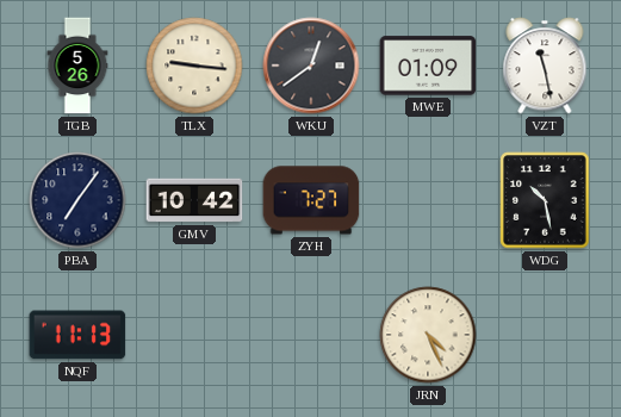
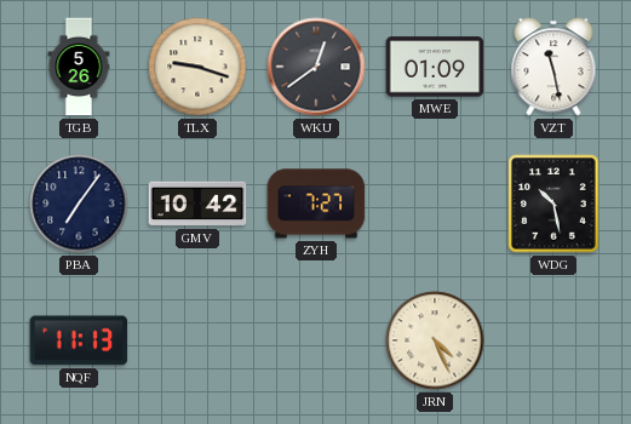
TLX: 9:16 -> 9:18
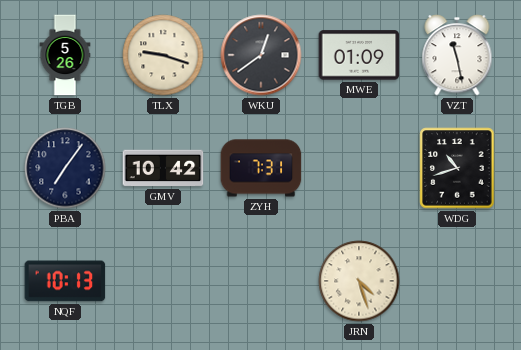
ZYH: 7:27 -> 7:31
WDG: 10:28 -> 10:42
NQF: 11:13 -> 10:13
JRN: 4:26 -> 4:27
